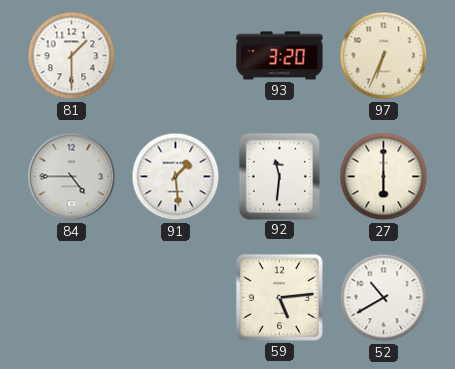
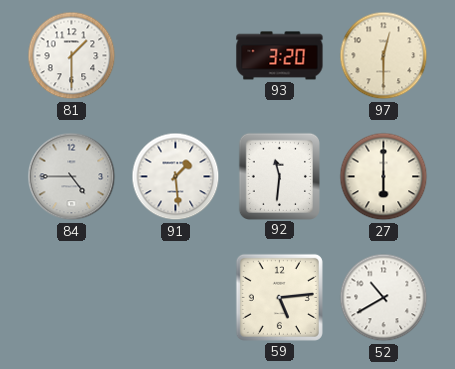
97: 6:34 -> 12:30
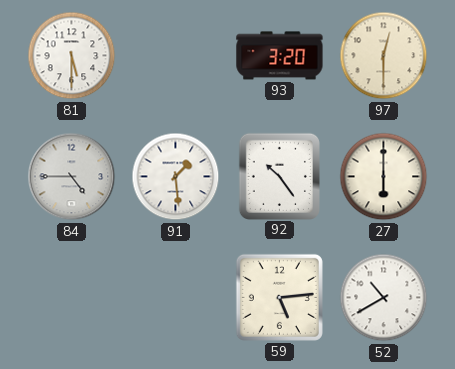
81: 1:30 -> 5:30
92: 11:31 -> 10:24
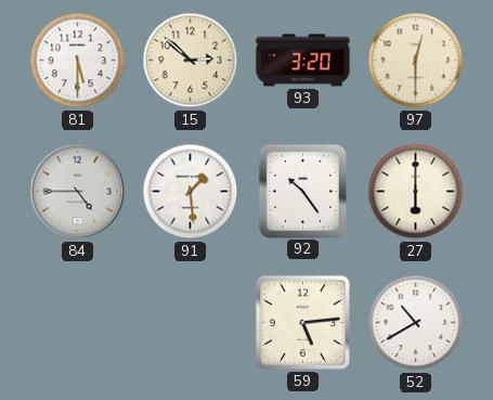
15: none -> 2:52
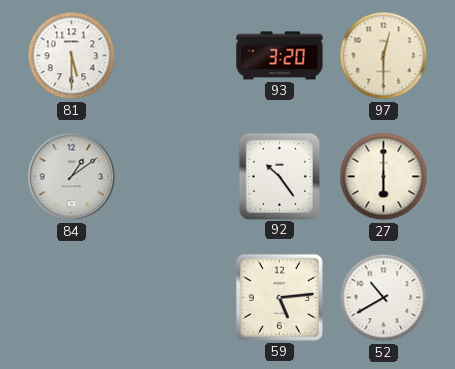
15: 2:52 -> none
84: 4:45 -> 1:09
91: 1:29 -> none
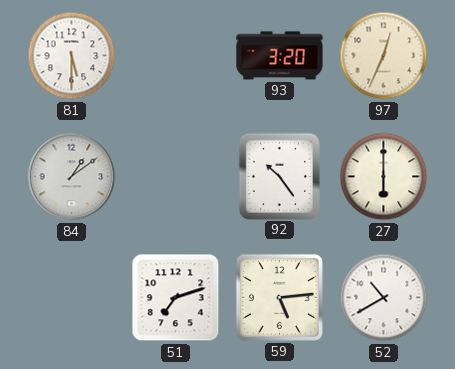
97: 12:30 -> 12:34
51: none -> 7:12
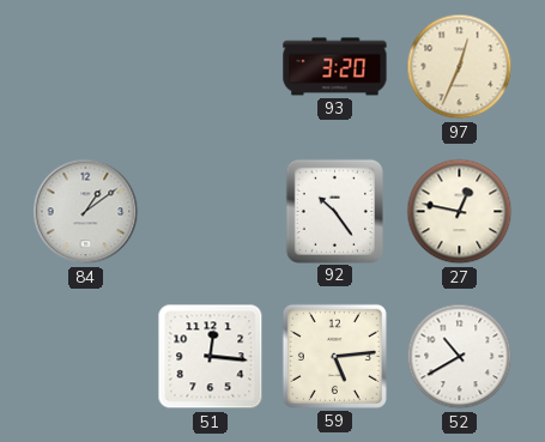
81: 5:30 -> none
27: 6:00 -> 12:47
51: 7:12 -> 12:16
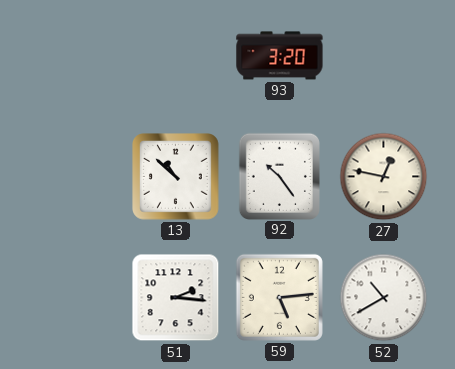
97: 12:34 -> none
84: 1:09 -> none
13: none -> 10:52
51: 12:16 -> 2:16
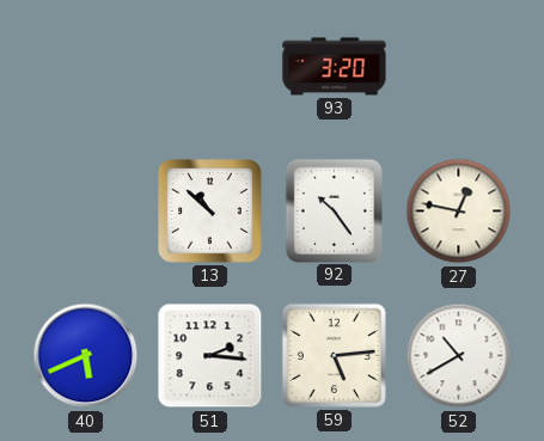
40: none -> 5:41
